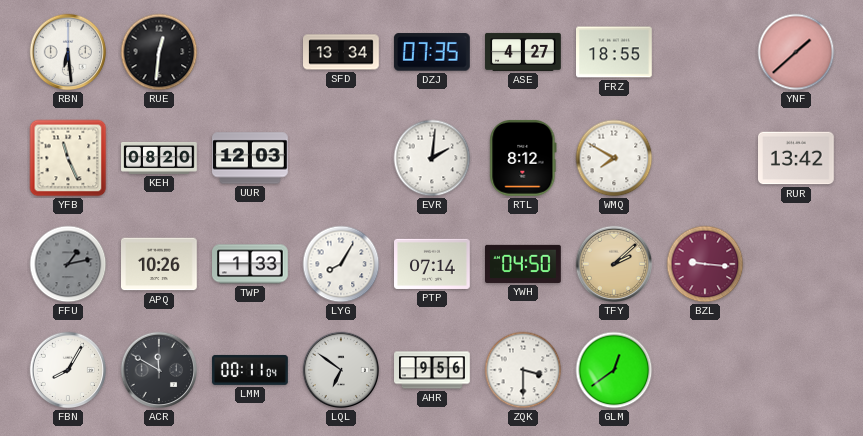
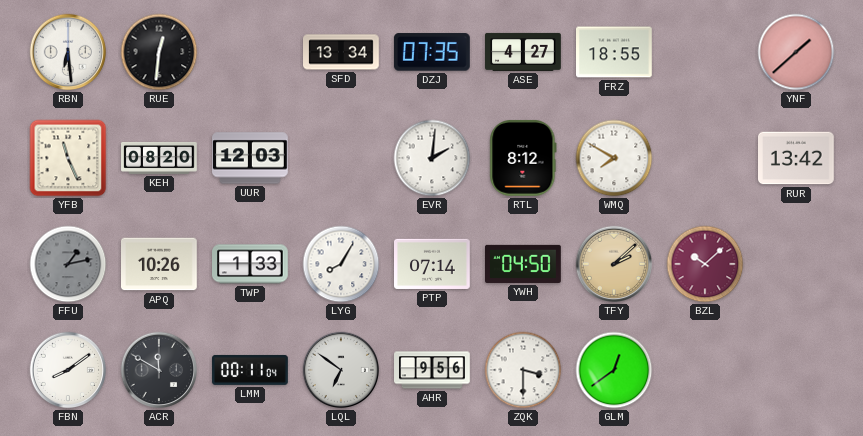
BZL: 9:16 -> 10:08
FBN: 8:05 -> 8:09
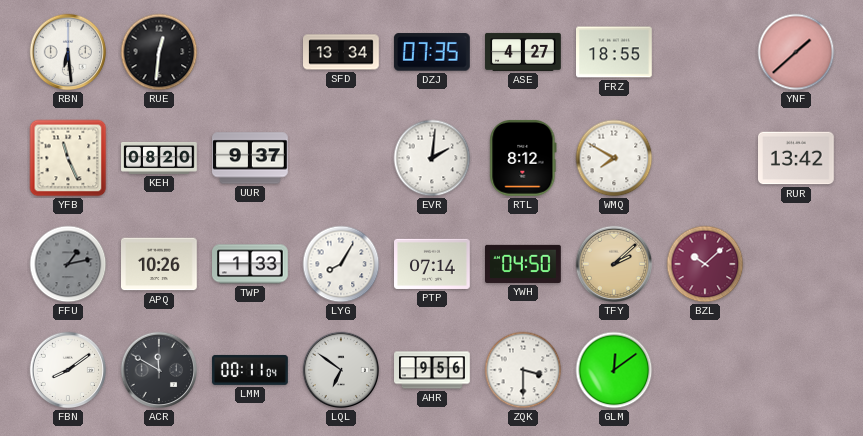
UUR: 12:03 -> 9:37
GLM: 12:39 -> 12:09
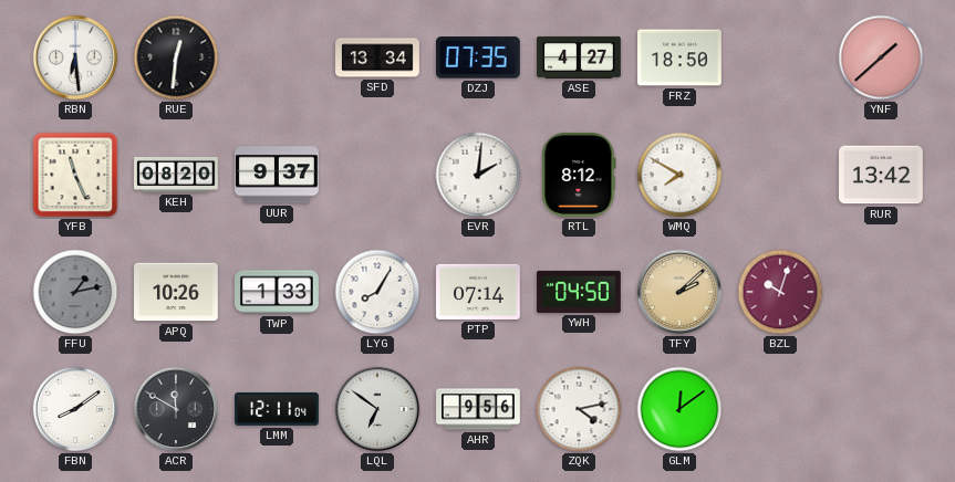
FRZ: 18:55 -> 18:50
BZL: 10:08 -> 10:03
LMM: 00:11 -> 12:11
ZQK: 3:30 -> 4:13
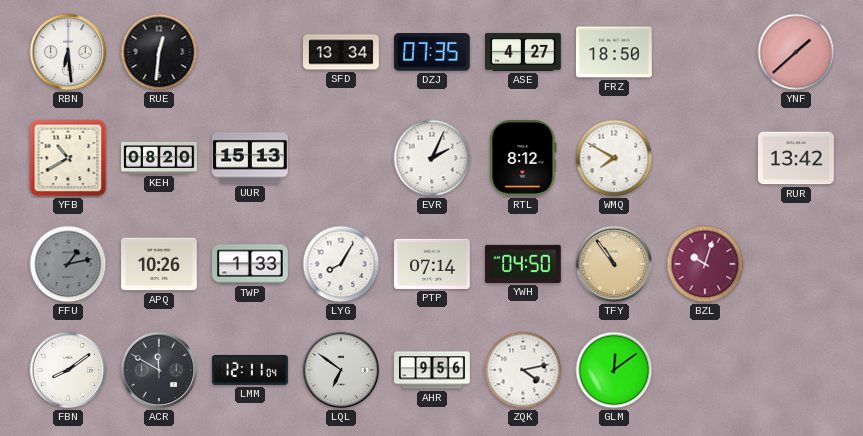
YFB: 11:26 -> 10:40
UUR: 9:37 -> 15:13
EVR: 2:01 -> 2:04
TFY: 2:08 -> 10:54
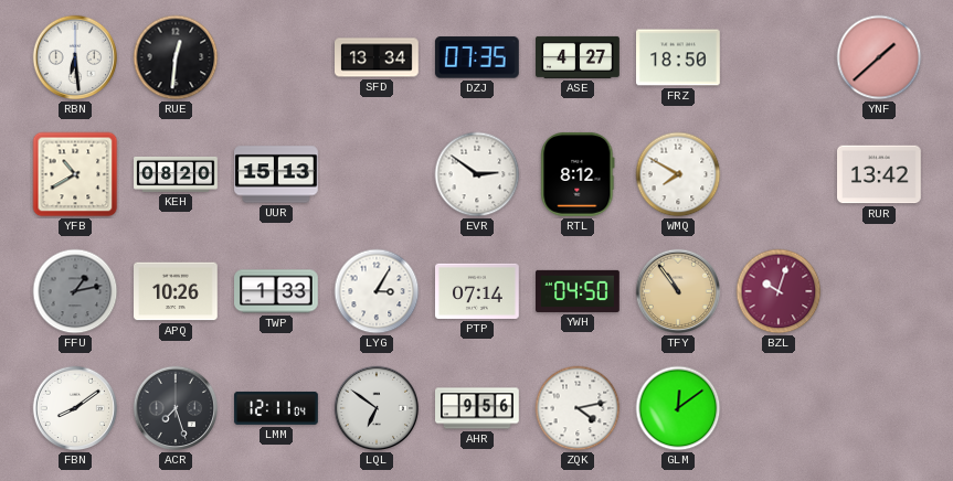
EVR: 2:04 -> 2:51
LYG: 8:05 -> 3:05
ACR: 11:50 -> 7:27
